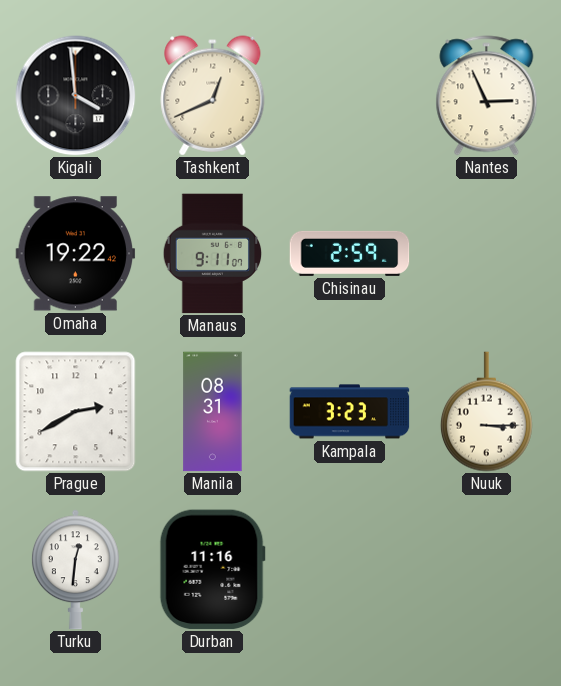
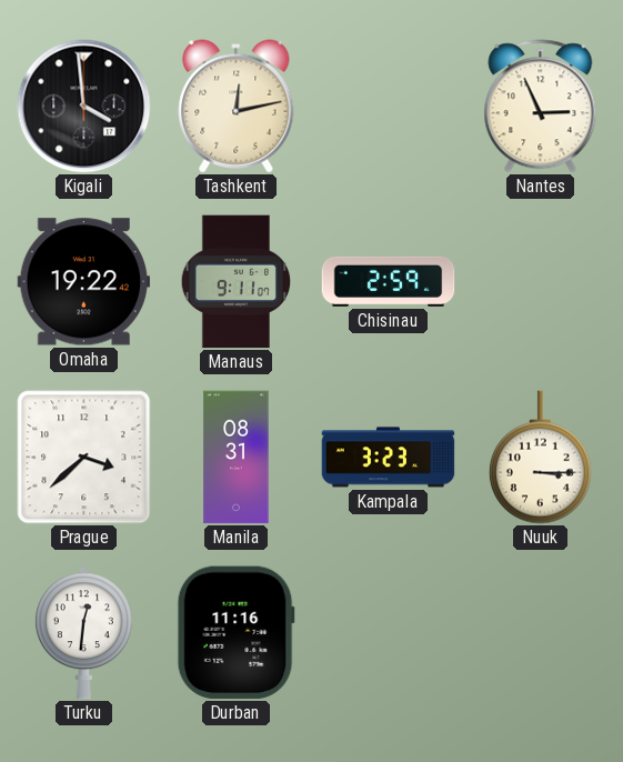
Tashkent: 12:41 -> 12:13
Prague: 2:40 -> 3:38
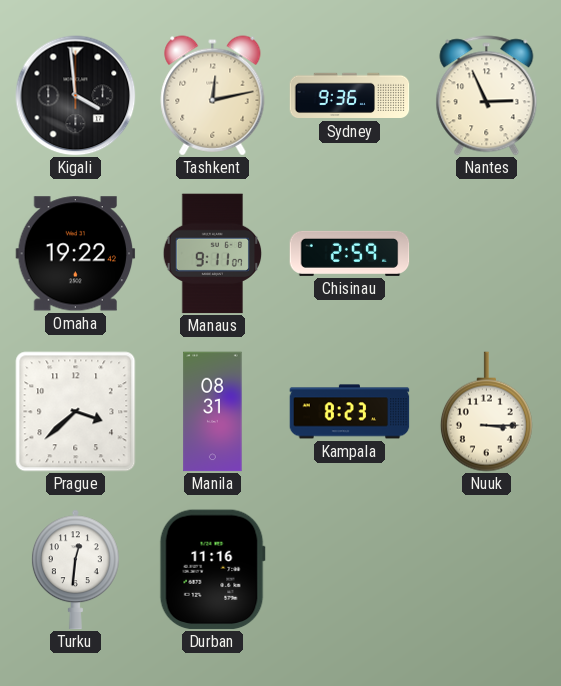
Sydney: none -> 9:36
Kampala: 3:23 -> 8:23
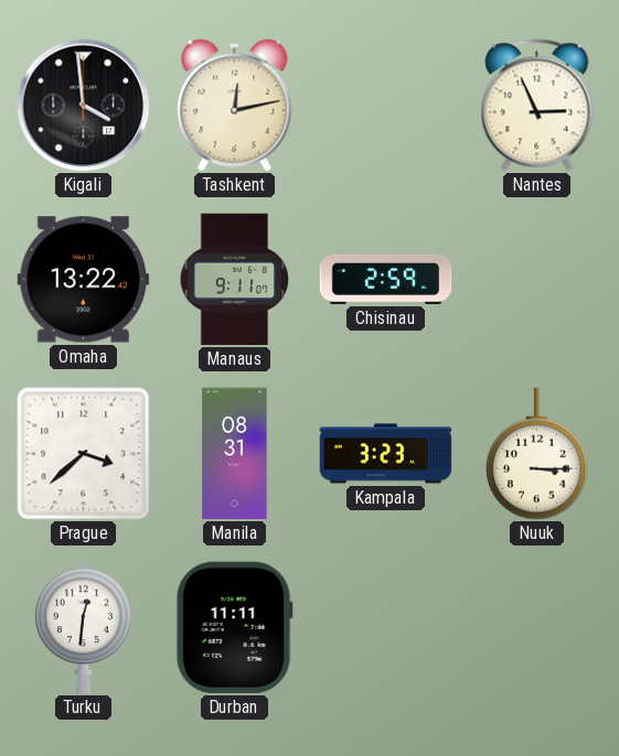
Sydney: 9:36 -> none
Omaha: 19:22 -> 13:22
Kampala: 8:23 -> 3:23
Durban: 11:16 -> 11:11
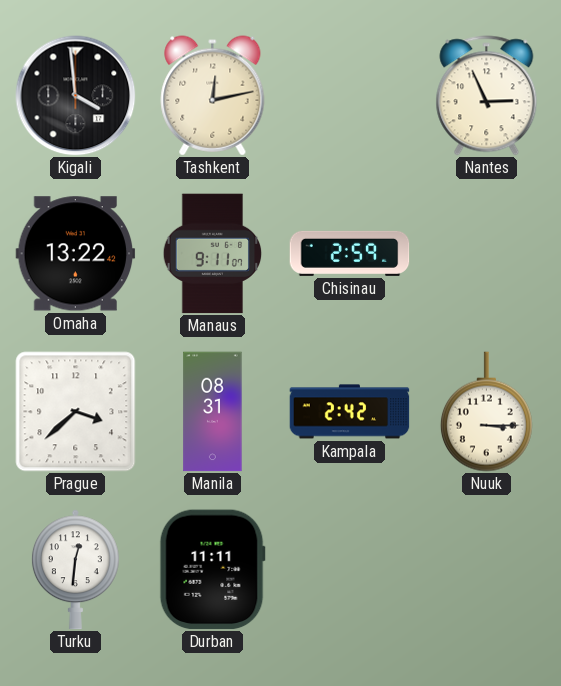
Kampala: 3:23 -> 2:42
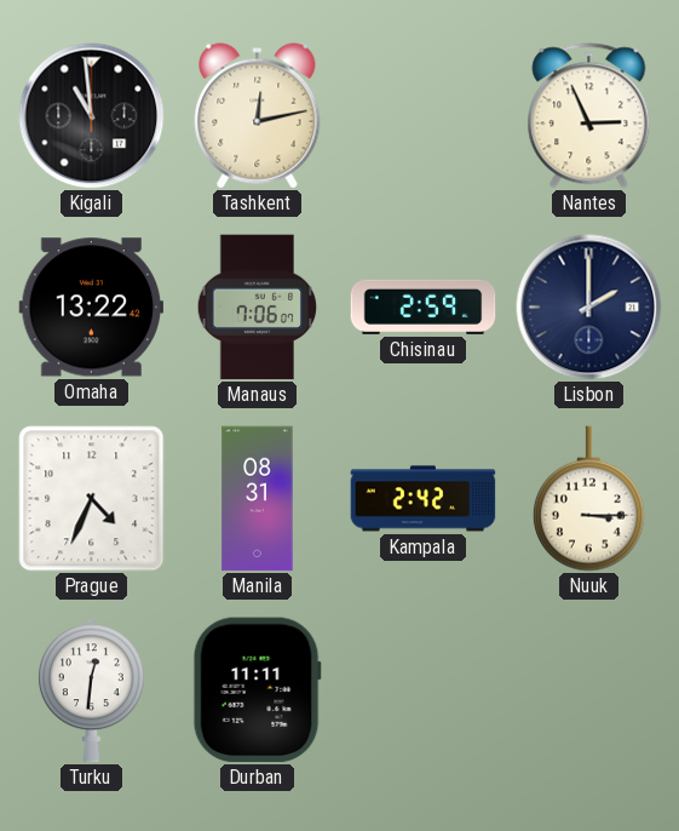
Kigali: 3:59 -> 10:59
Manaus: 9:11 -> 7:06
Lisbon: none -> 2:00
Prague: 3:38 -> 4:34
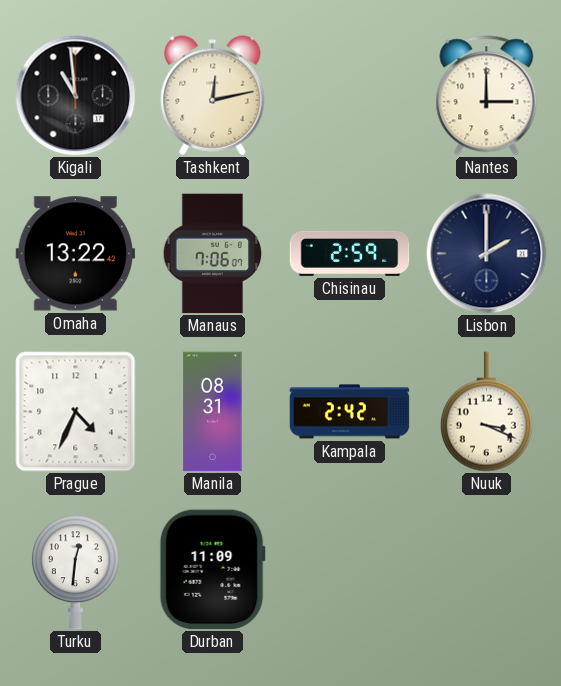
Nantes: 2:56 -> 3:00
Nuuk: 3:15 -> 3:19
Durban: 11:11 -> 11:09
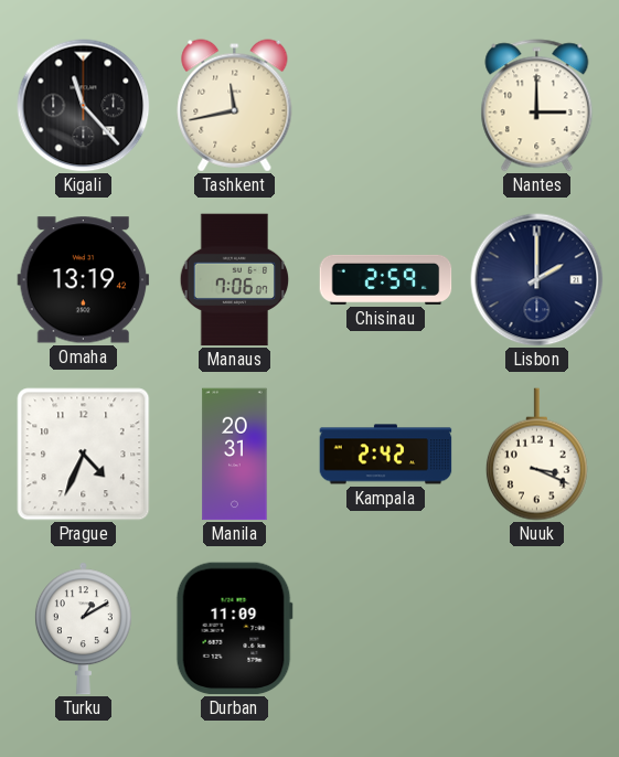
Kigali: 10:59 -> 11:23
Tashkent: 12:13 -> 11:43
Omaha: 13:22 -> 13:19
Manila: 08:31 -> 20:31
Turku: 12:31 -> 1:10
